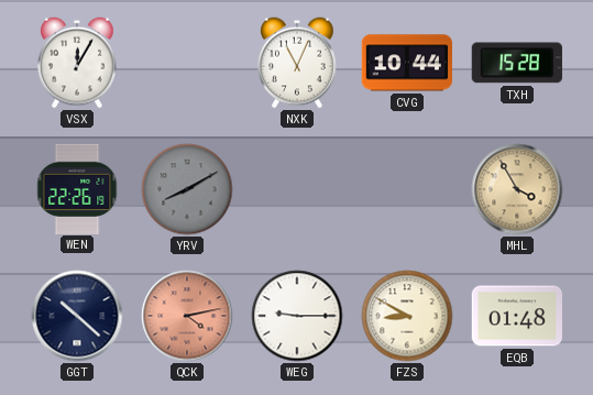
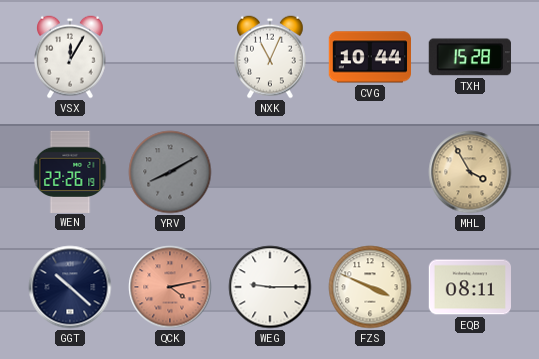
FZS: 8:50 -> 3:49
EQB: 01:48 -> 08:11
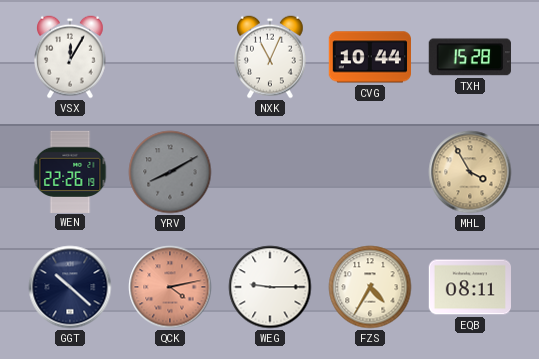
FZS: 3:49 -> 4:35
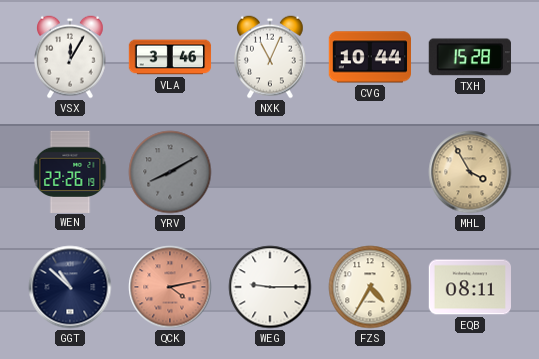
VLA: none -> 3:46
GGT: 10:22 -> 10:52
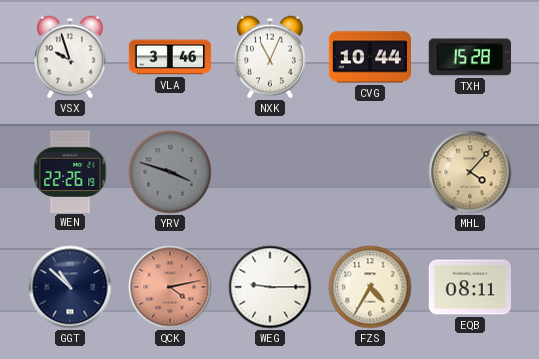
VSX: 12:05 -> 9:57
YRV: 8:10 -> 3:48
MHL: 3:55 -> 4:07
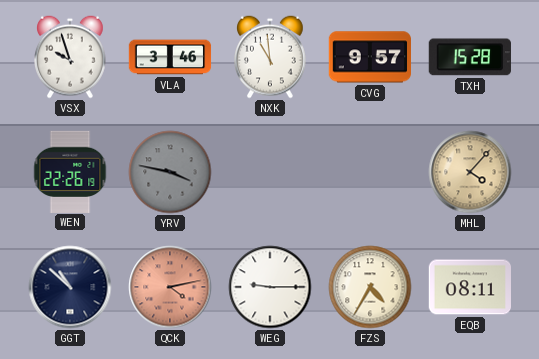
NXK: 11:04 -> 10:59
CVG: 10:44 -> 9:57
YRV: 3:48 -> 3:47
